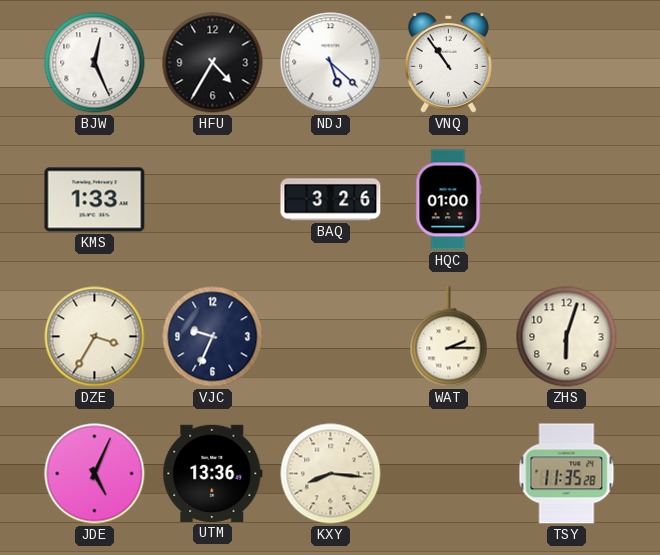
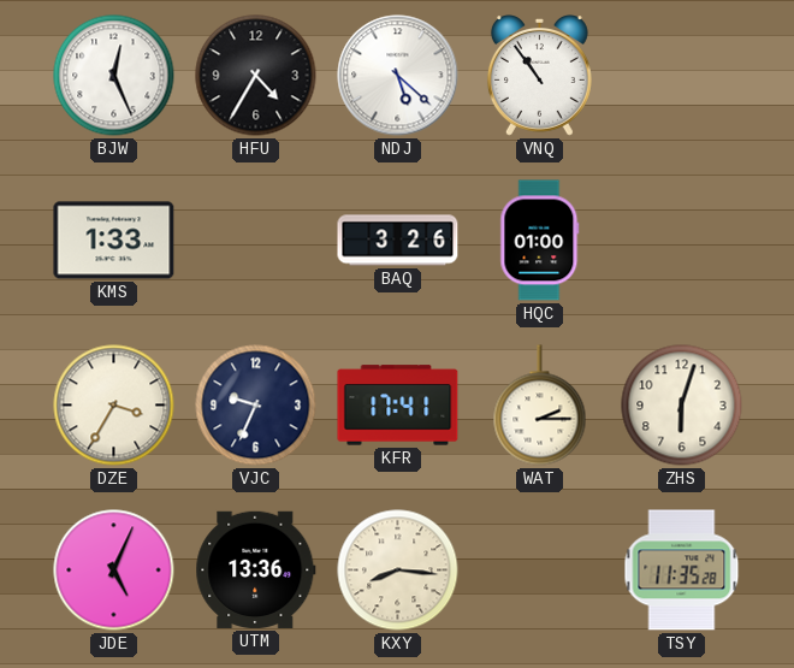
KFR: none -> 17:41
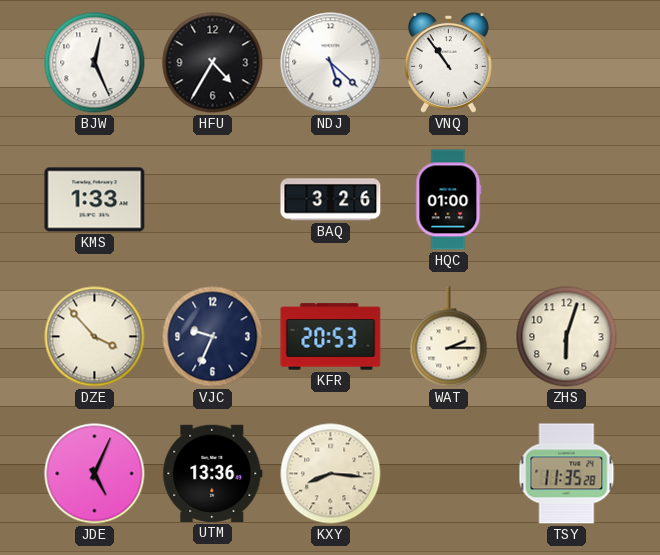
DZE: 3:35 -> 3:53
KFR: 17:41 -> 20:53
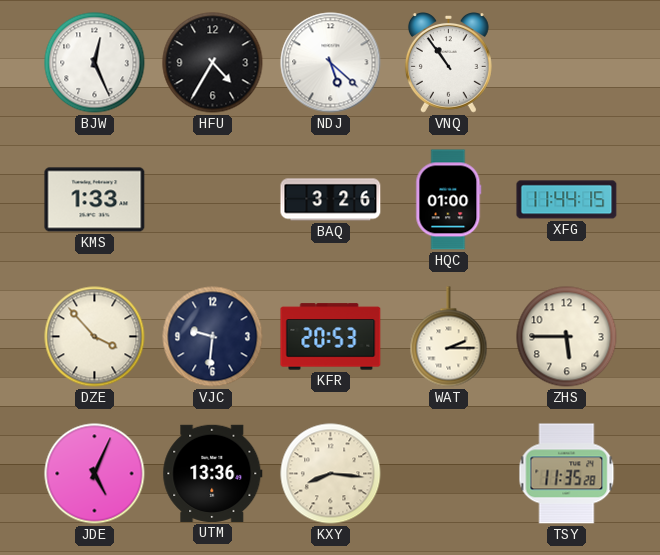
XFG: none -> 11:44
VJC: 9:34 -> 9:31
ZHS: 6:03 -> 5:45
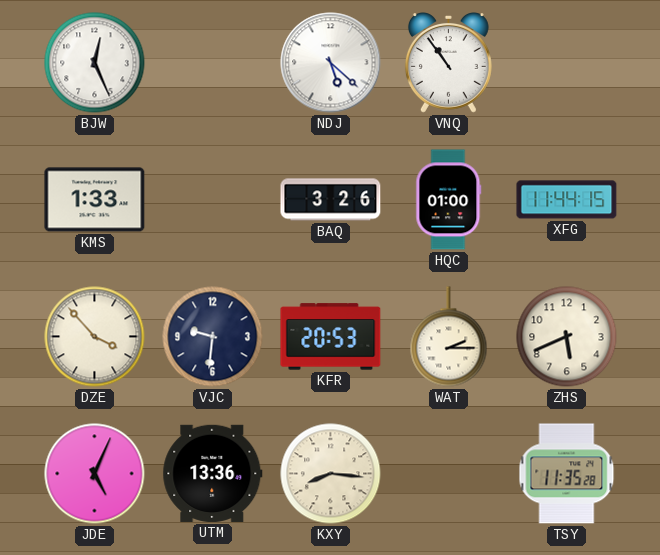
HFU: 4:35 -> none
ZHS: 5:45 -> 5:41
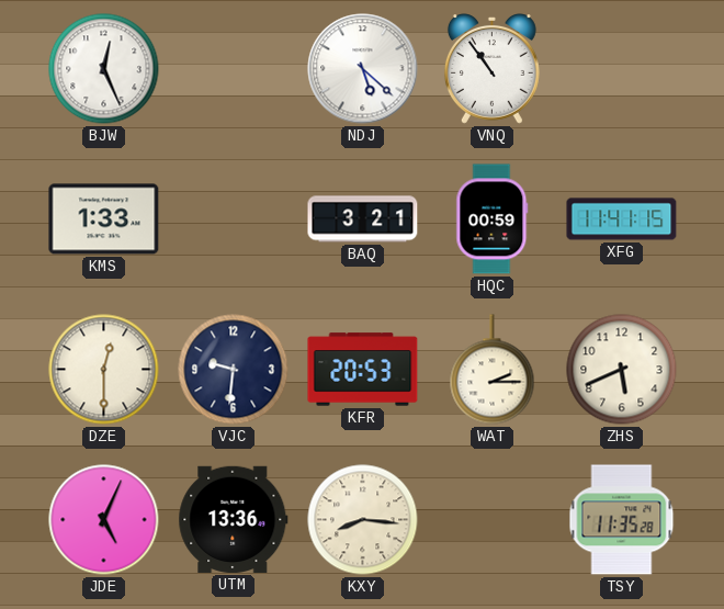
BAQ: 3:26 -> 3:21
HQC: 01:00 -> 00:59
XFG: 11:44 -> 11:41
DZE: 3:53 -> 12:30
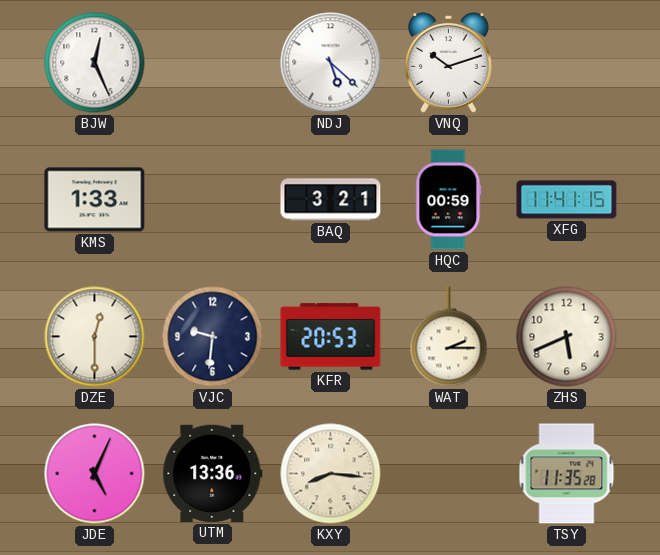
VNQ: 10:54 -> 10:12
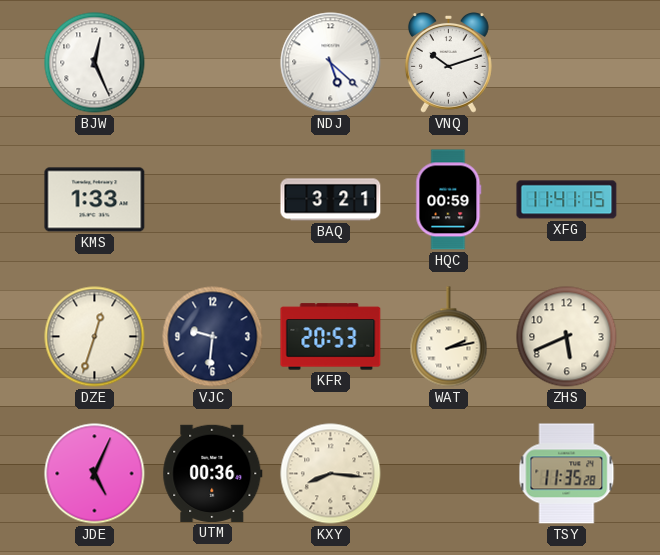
DZE: 12:30 -> 12:33
WAT: 2:15 -> 2:13
UTM: 13:36 -> 00:36
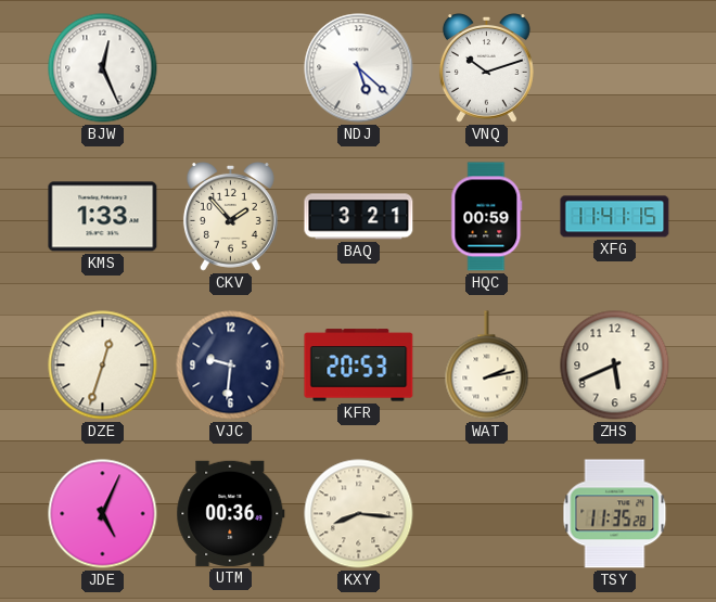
CKV: none -> 1:53
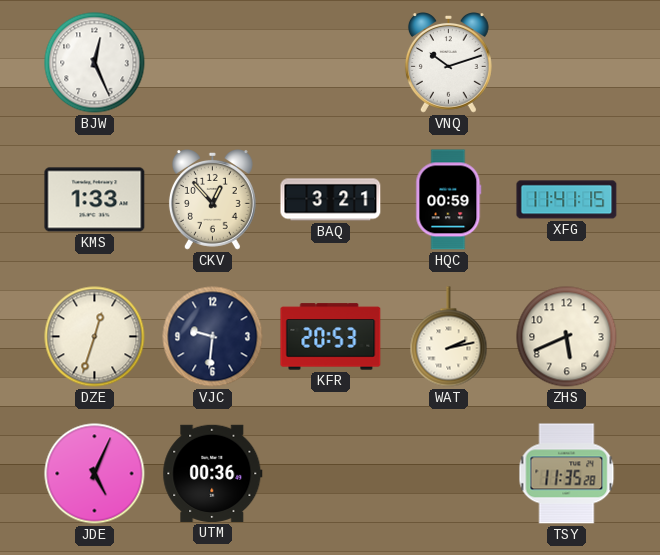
NDJ: 5:22 -> none
CKV: 1:53 -> 12:53
KXY: 8:16 -> none
